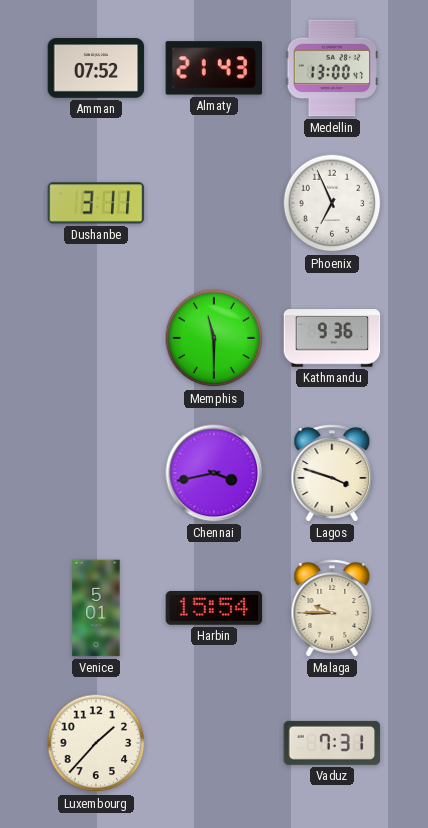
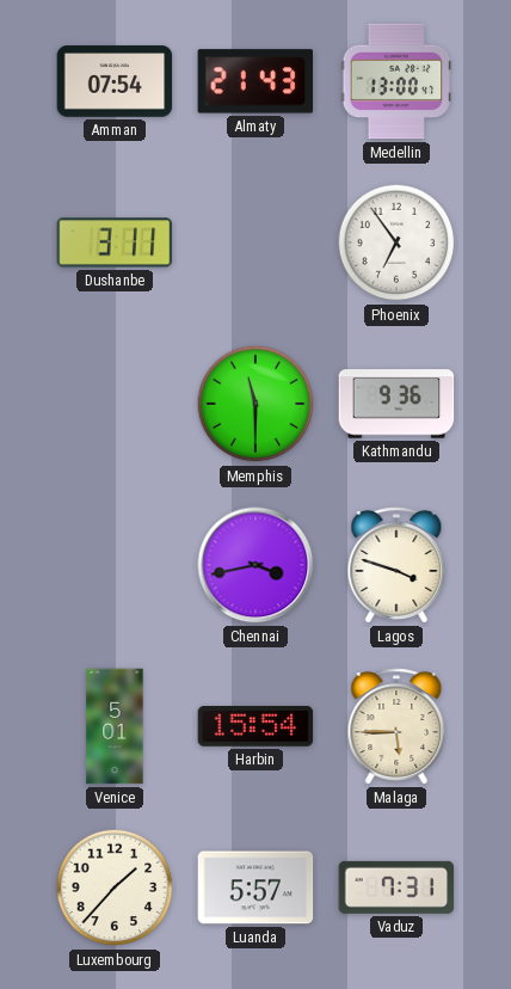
Amman: 07:52 -> 07:54
Phoenix: 6:56 -> 6:54
Malaga: 9:45 -> 5:45
Luanda: none -> 5:57
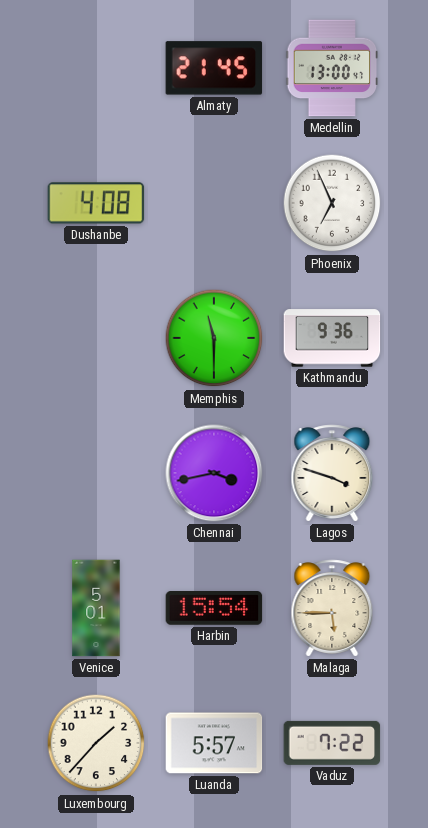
Amman: 07:54 -> none
Almaty: 21:43 -> 21:45
Dushanbe: 3:11 -> 4:08
Phoenix: 6:54 -> 6:56
Vaduz: 7:31 -> 7:22
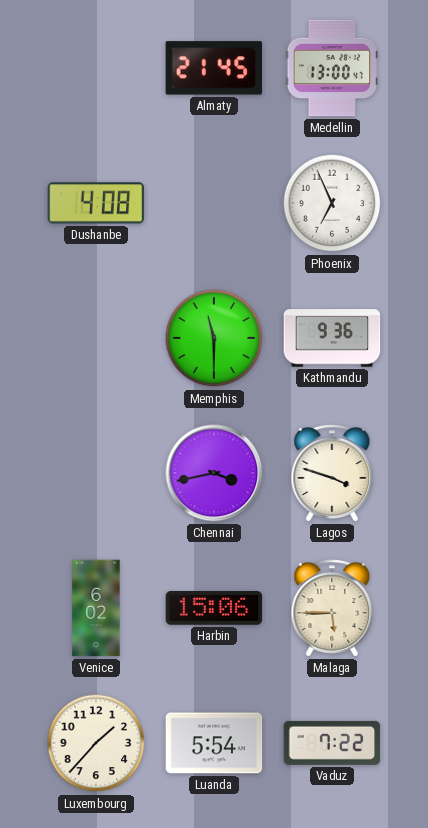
Venice: 5:01 -> 6:02
Harbin: 15:54 -> 15:06
Luanda: 5:57 -> 5:54
